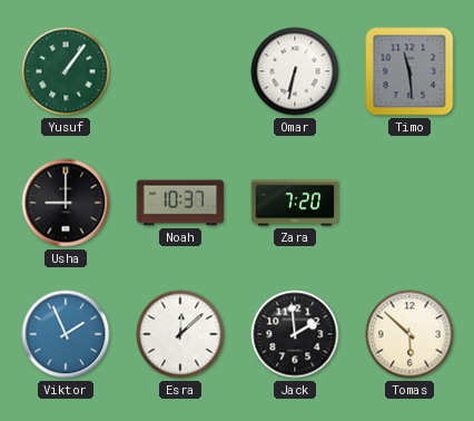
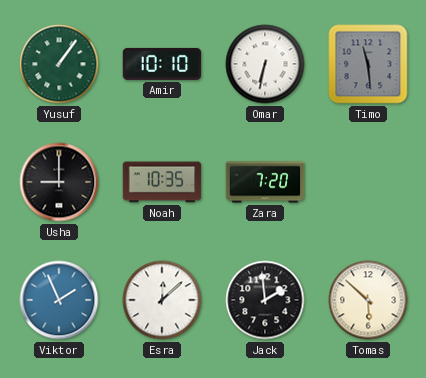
Amir: none -> 10:10
Noah: 10:37 -> 10:35
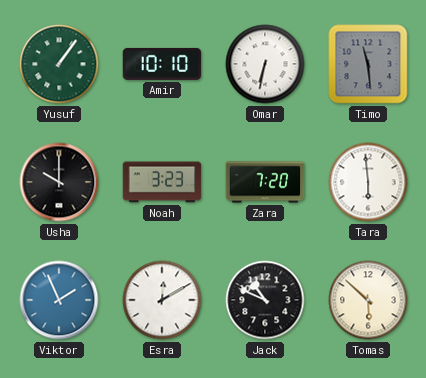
Usha: 9:00 -> 10:00
Noah: 10:35 -> 3:23
Tara: none -> 5:59
Esra: 12:08 -> 12:10
Jack: 1:59 -> 10:49
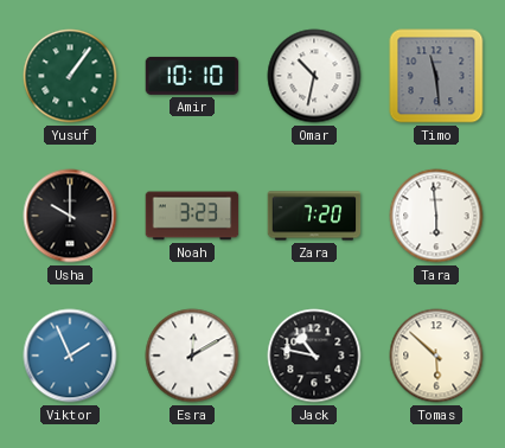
Omar: 6:32 -> 10:32
Jack: 10:49 -> 10:47
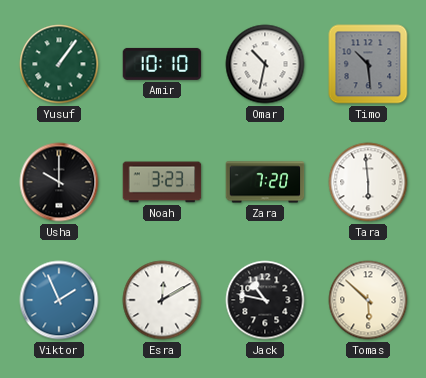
Timo: 11:29 -> 10:29
